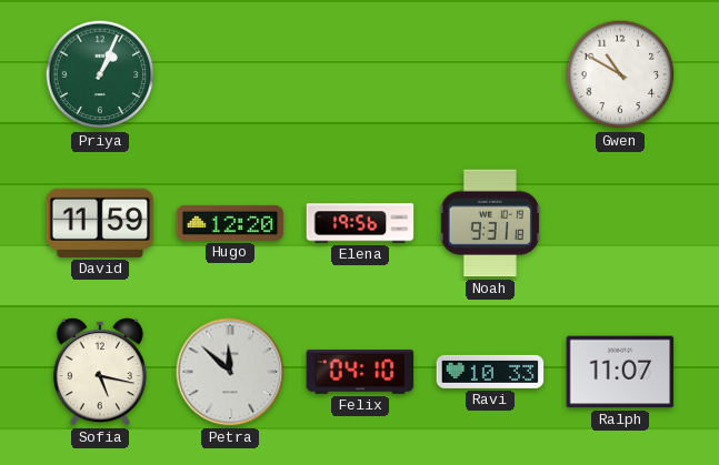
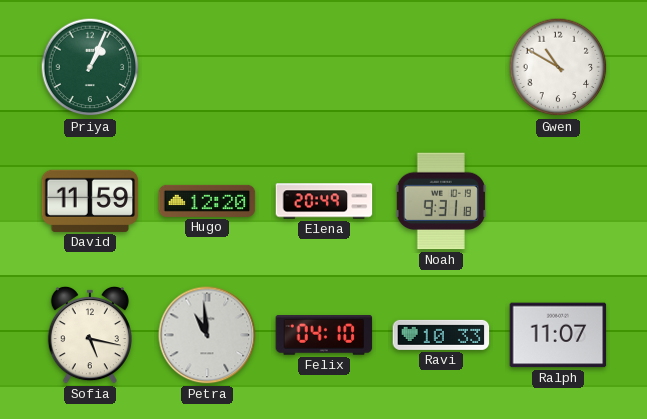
Elena: 19:56 -> 20:49
Petra: 11:52 -> 10:59
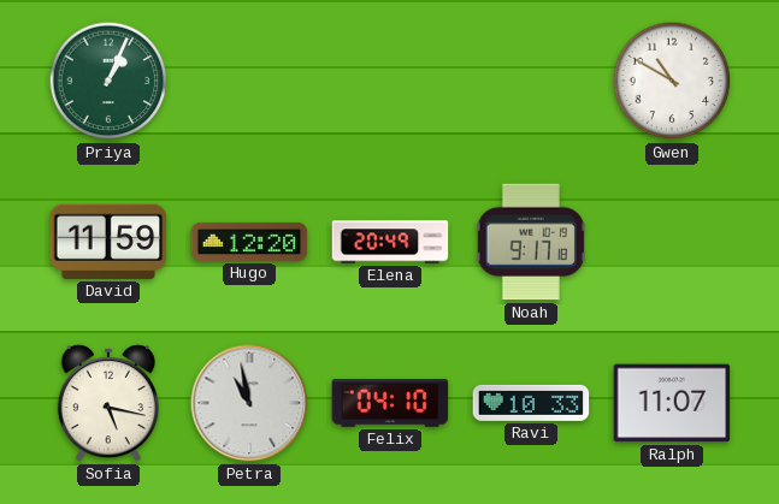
Noah: 9:31 -> 9:17
Petra: 10:59 -> 10:58
